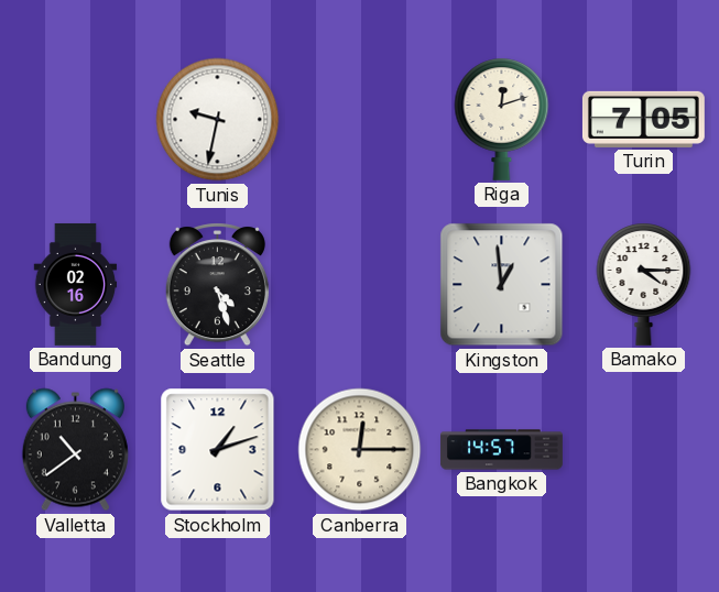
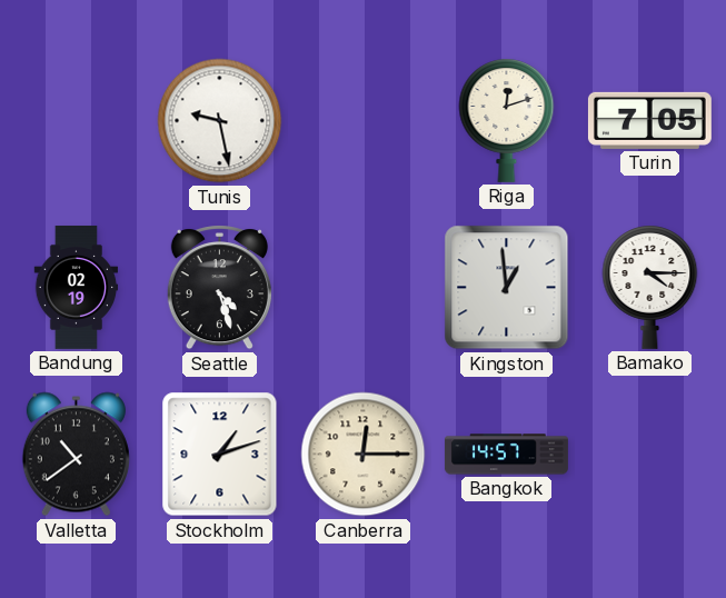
Tunis: 9:32 -> 9:28
Bandung: 02:16 -> 02:19
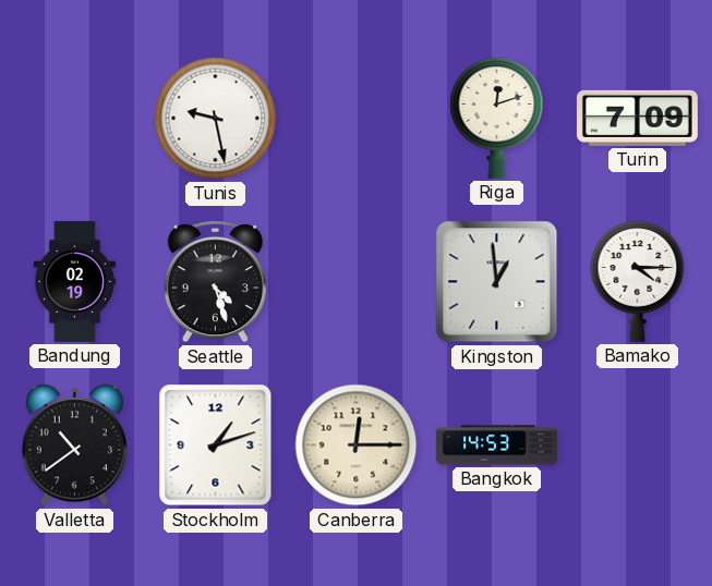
Turin: 7:05 -> 7:09
Bangkok: 14:57 -> 14:53
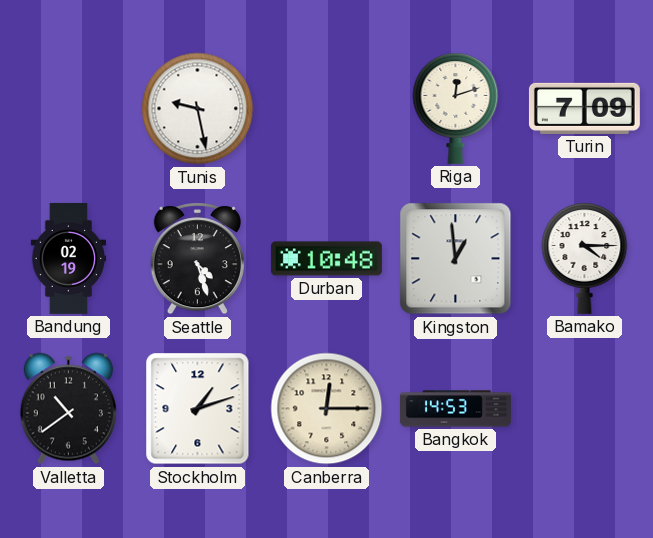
Durban: none -> 10:48
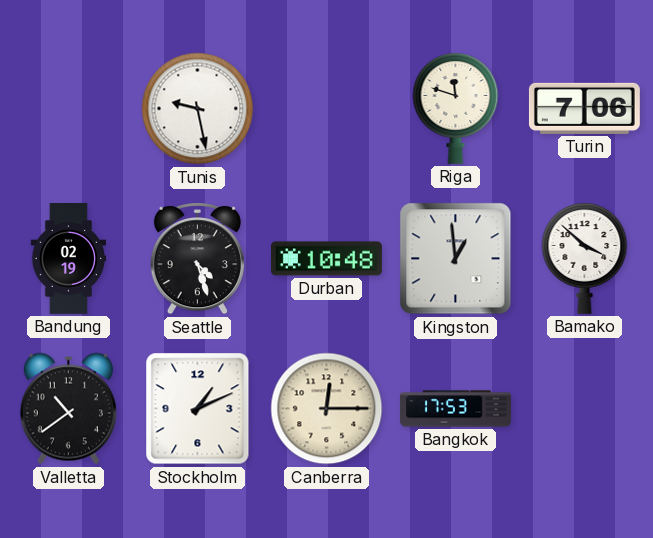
Riga: 12:12 -> 11:48
Turin: 7:09 -> 7:06
Bamako: 4:15 -> 3:52
Stockholm: 1:12 -> 1:11
Bangkok: 14:53 -> 17:53
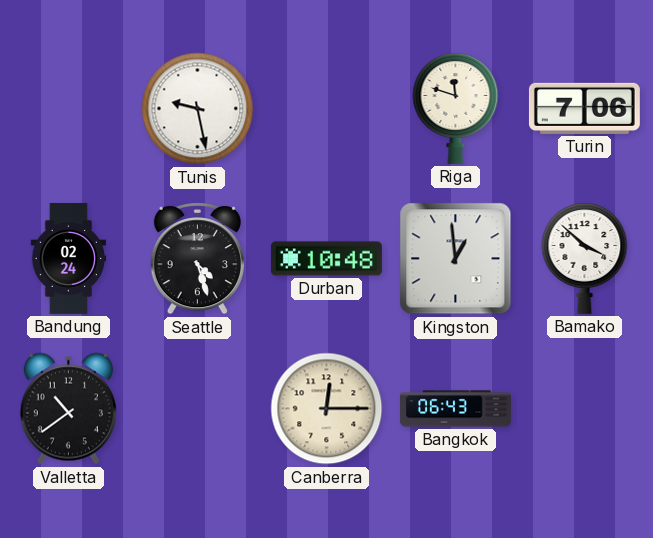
Bandung: 02:19 -> 02:24
Stockholm: 1:11 -> none
Bangkok: 17:53 -> 06:43
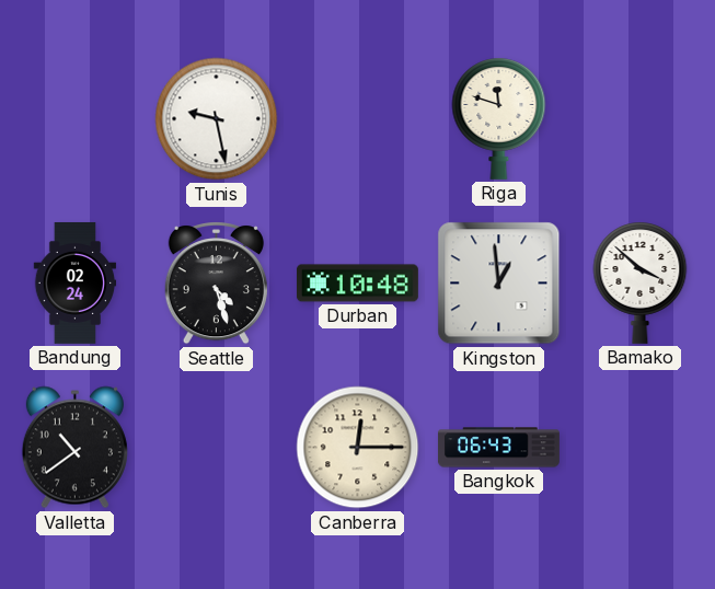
Turin: 7:06 -> none
